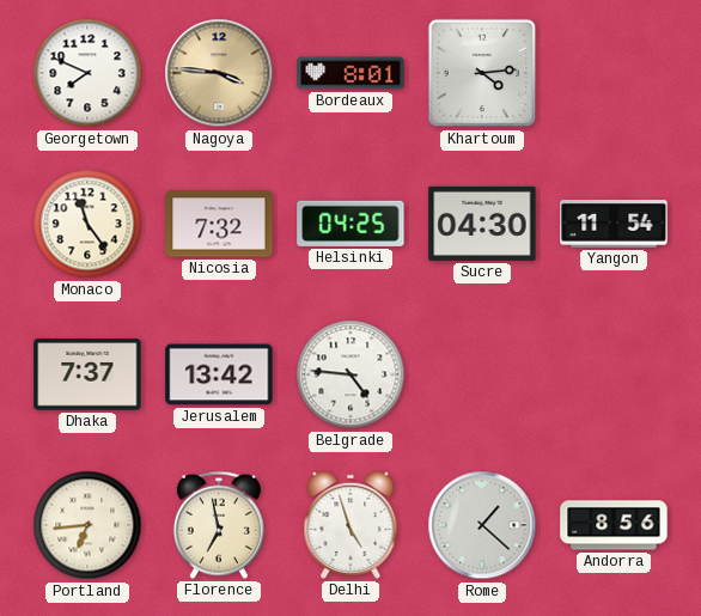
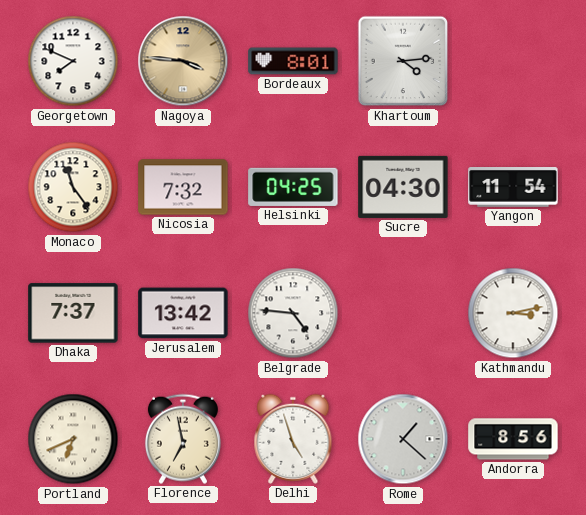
Kathmandu: none -> 3:13
Portland: 6:44 -> 6:41
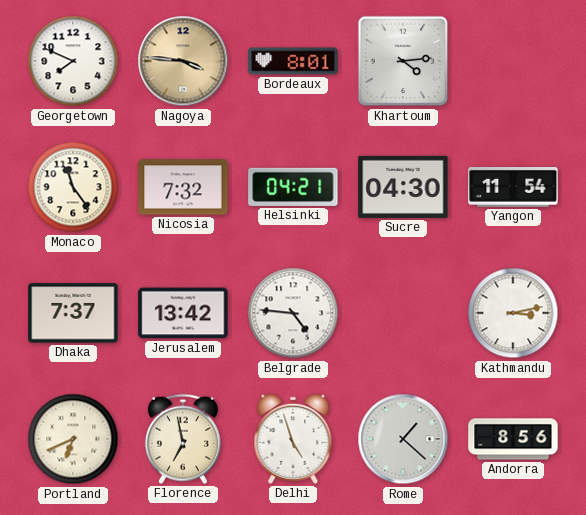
Helsinki: 04:25 -> 04:21
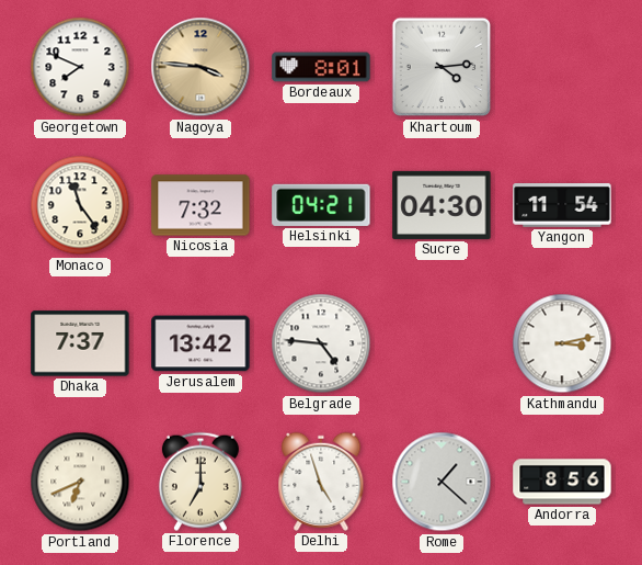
Florence: 6:58 -> 7:00
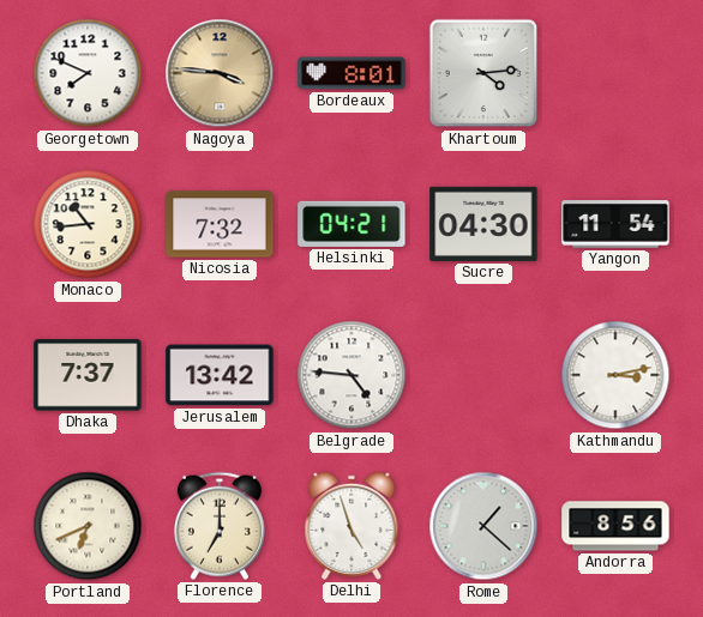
Monaco: 11:24 -> 10:44
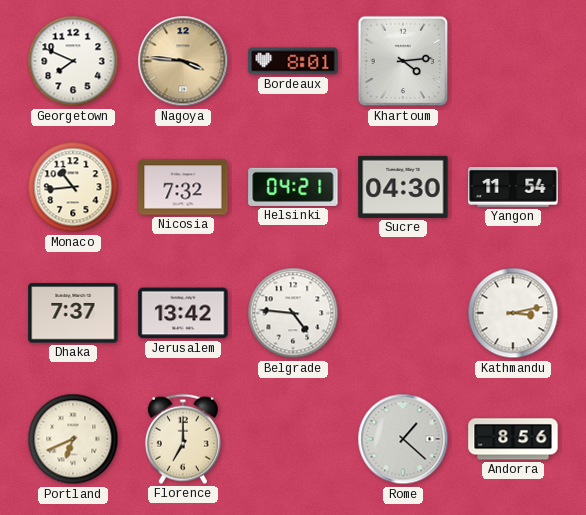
Delhi: 4:57 -> none
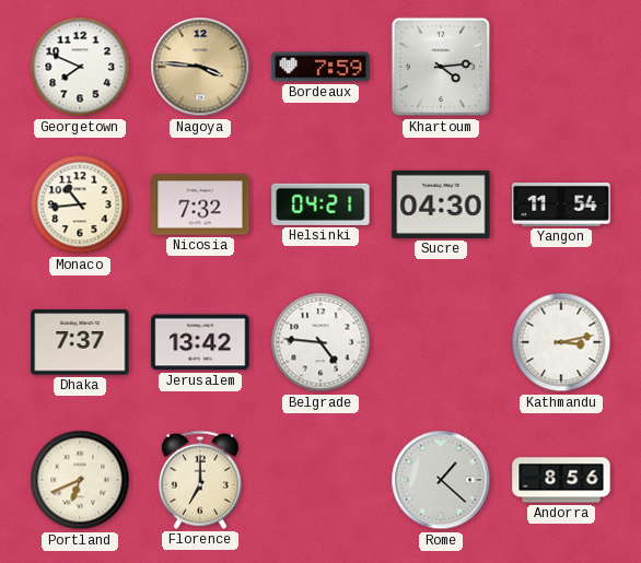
Bordeaux: 8:01 -> 7:59
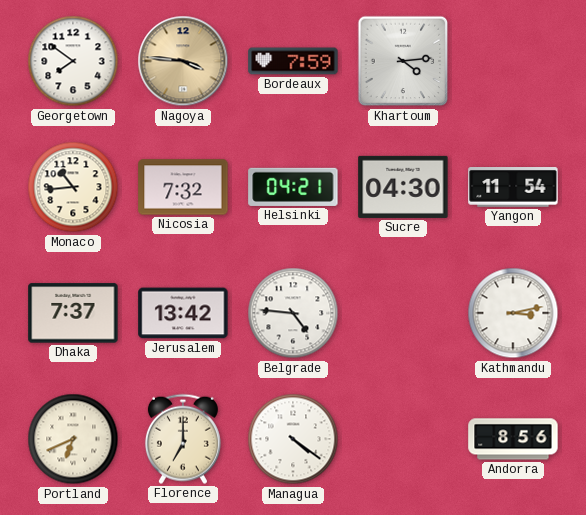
Georgetown: 7:49 -> 7:51
Managua: none -> 4:21
Rome: 1:22 -> none
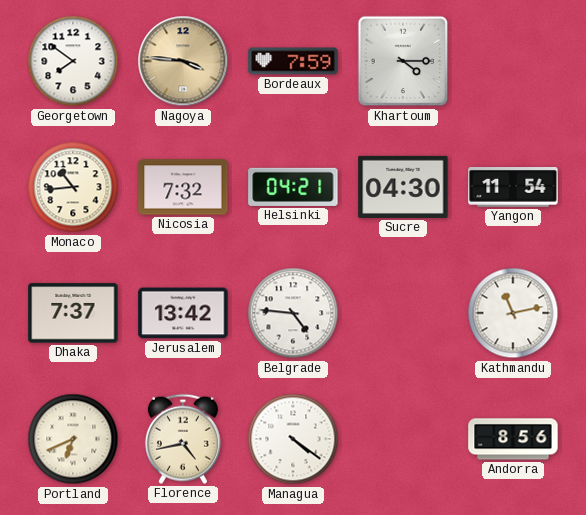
Khartoum: 4:14 -> 4:15
Kathmandu: 3:13 -> 11:13
Florence: 7:00 -> 4:43
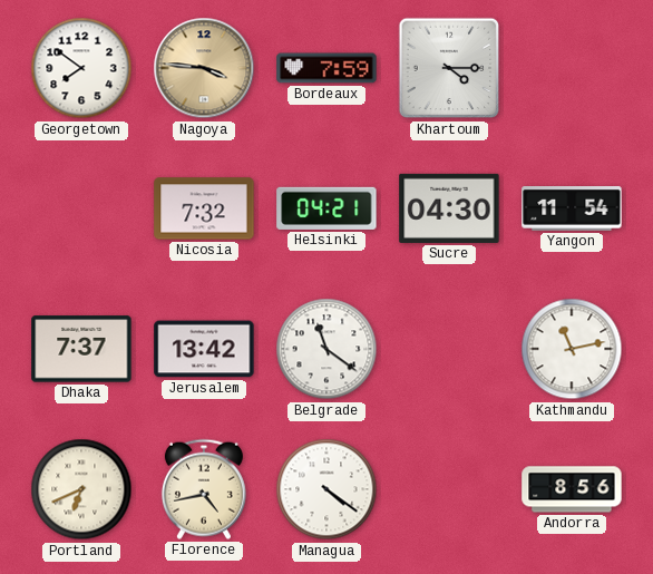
Monaco: 10:44 -> none
Belgrade: 4:46 -> 11:21
